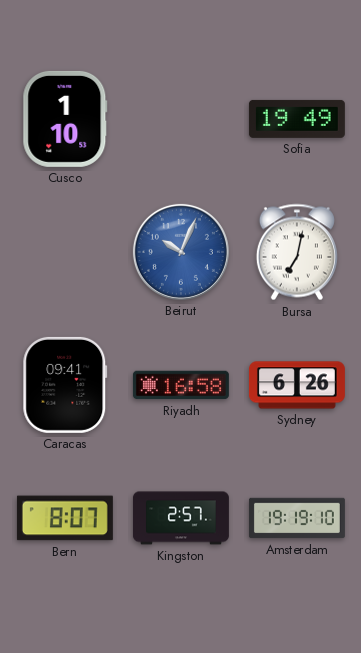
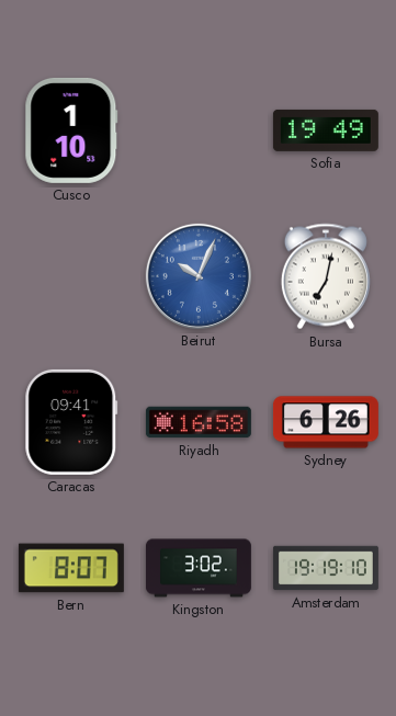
Kingston: 2:57 -> 3:02
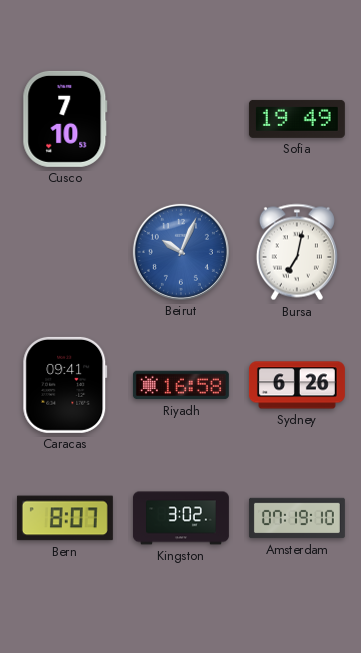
Cusco: 1:10 -> 7:10
Amsterdam: 19:19 -> 07:19
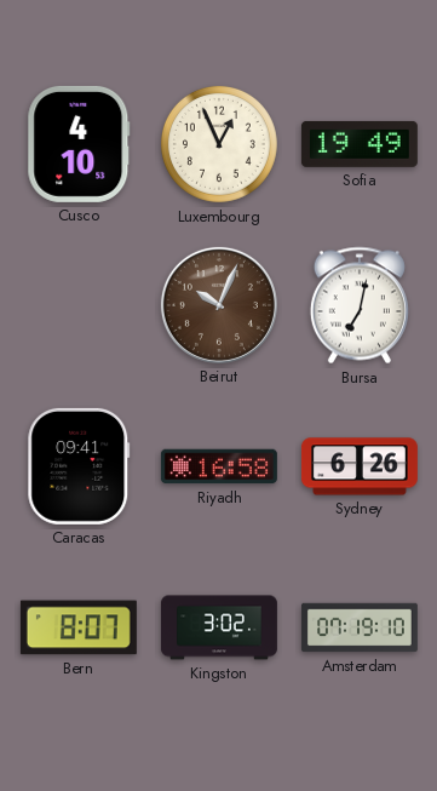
Cusco: 7:10 -> 4:10
Luxembourg: none -> 12:56
Beirut dial: blue -> brown
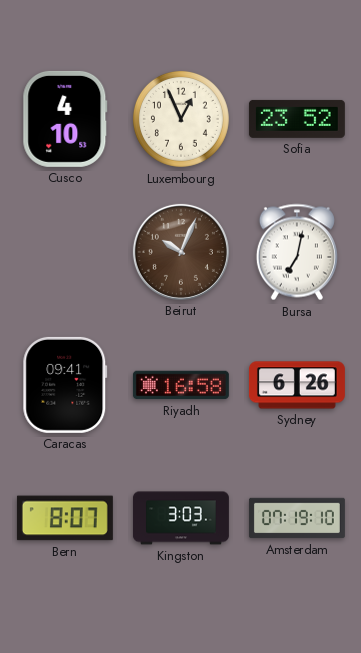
Sofia: 19:49 -> 23:52
Kingston: 3:02 -> 3:03
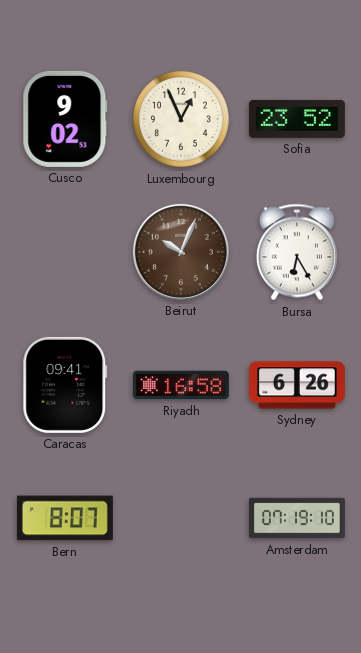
Cusco: 4:10 -> 9:02
Bursa: 7:02 -> 6:25
Kingston: 3:03 -> none
